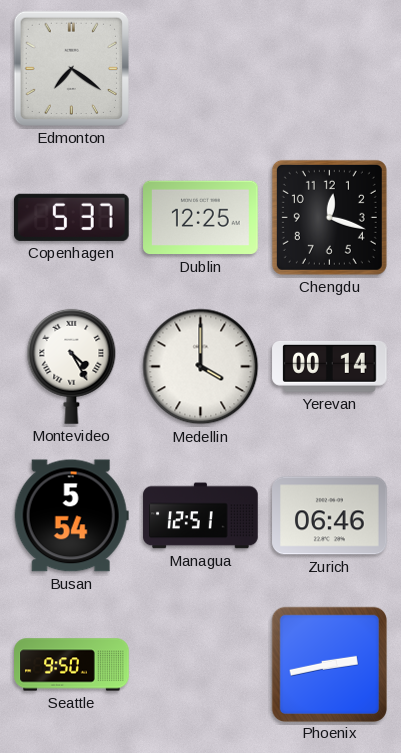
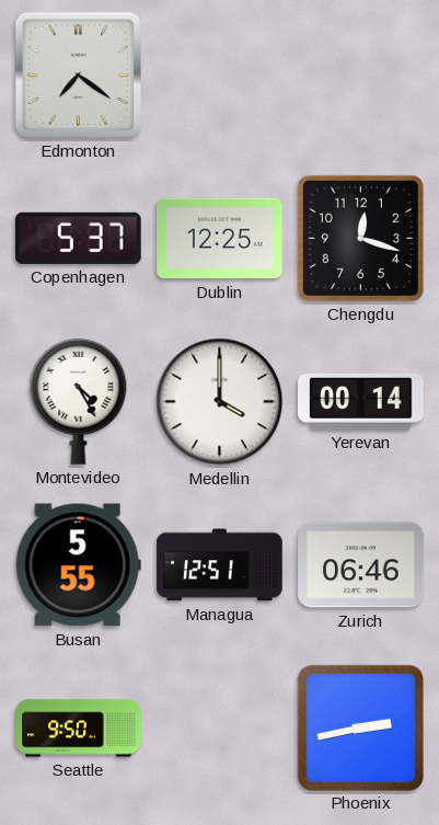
Busan: 5:54 -> 5:55
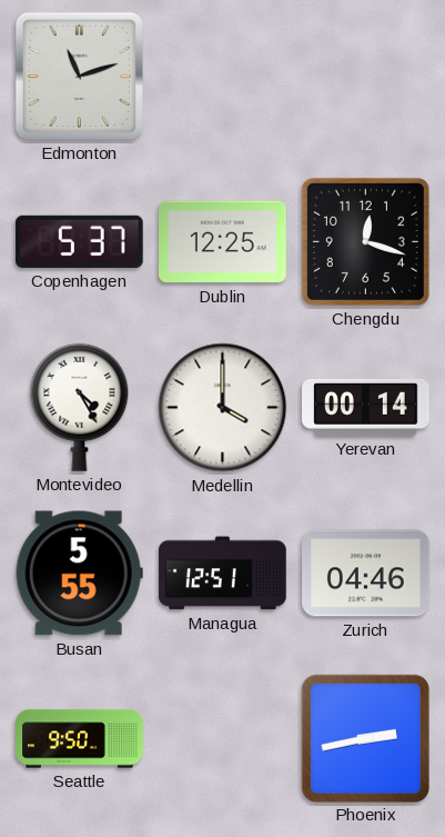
Edmonton: 7:21 -> 11:12
Zurich: 06:46 -> 04:46
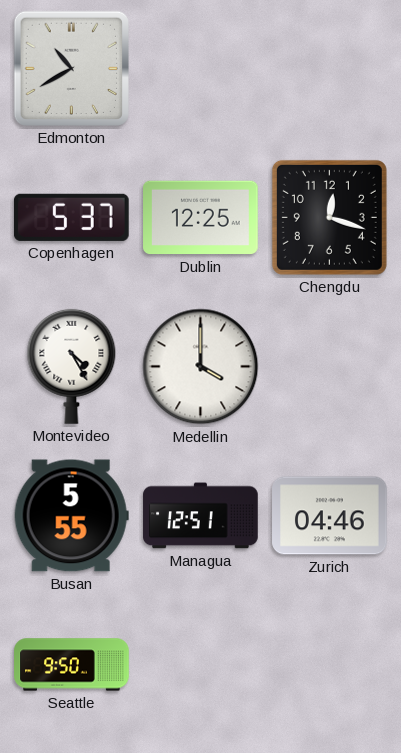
Edmonton: 11:12 -> 10:40
Yerevan: 00:14 -> none
Phoenix: 2:43 -> none
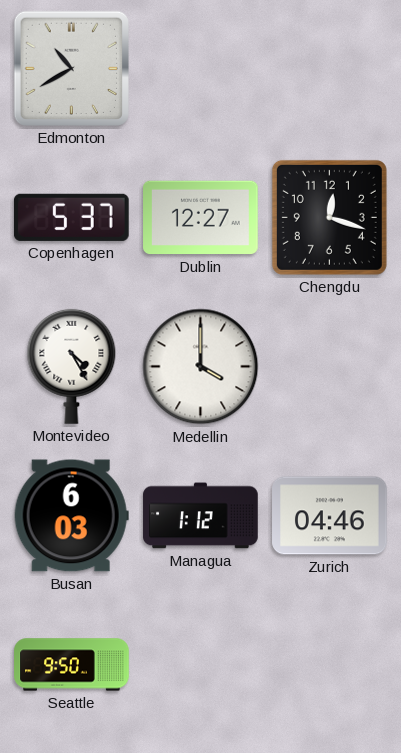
Dublin: 12:25 -> 12:27
Busan: 5:55 -> 6:03
Managua: 12:51 -> 1:12
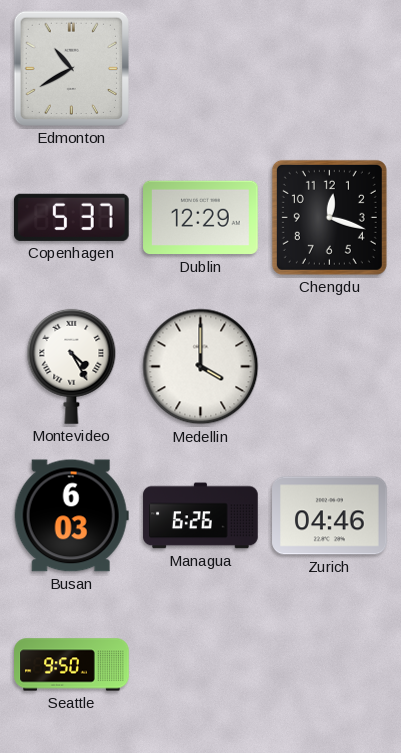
Dublin: 12:27 -> 12:29
Managua: 1:12 -> 6:26
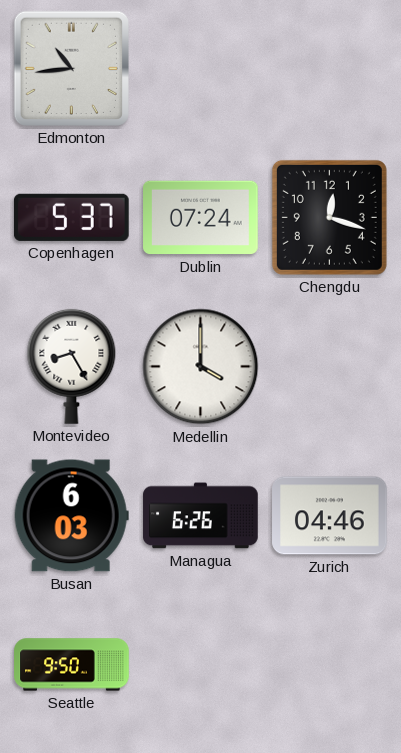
Edmonton: 10:40 -> 10:44
Dublin: 12:29 -> 07:24
Montevideo: 4:25 -> 8:25
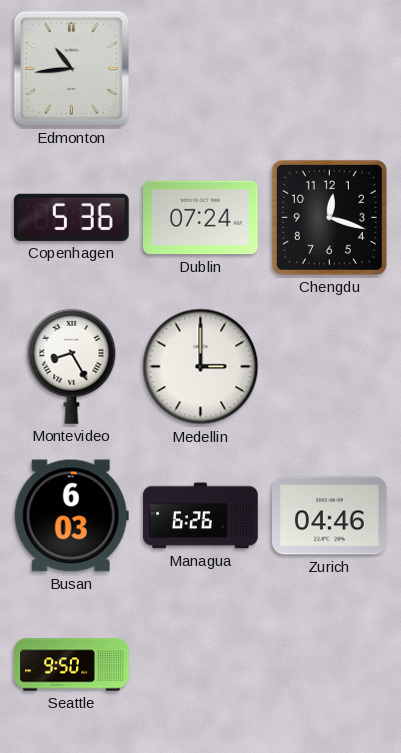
Copenhagen: 5:37 -> 5:36
Medellin: 4:00 -> 3:00
